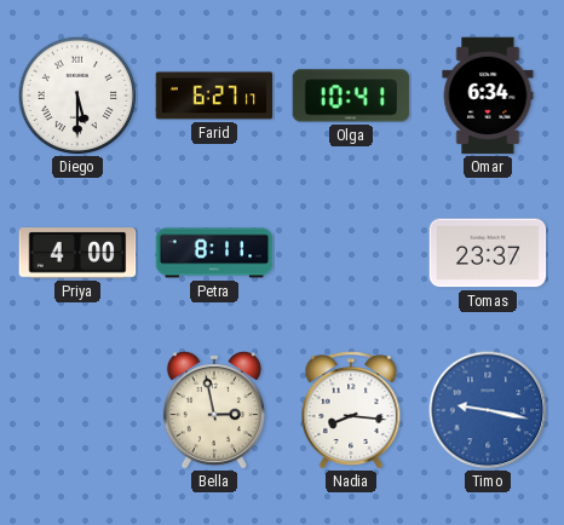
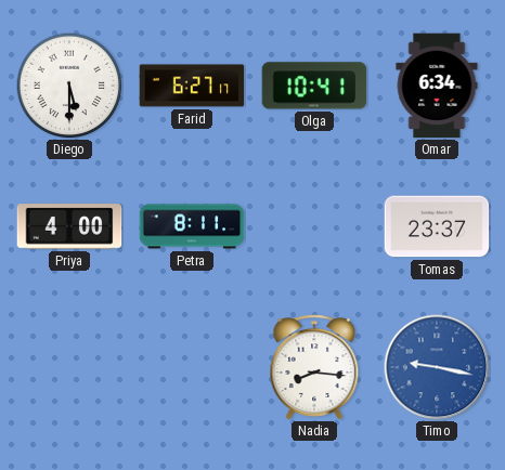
Bella: 2:58 -> none
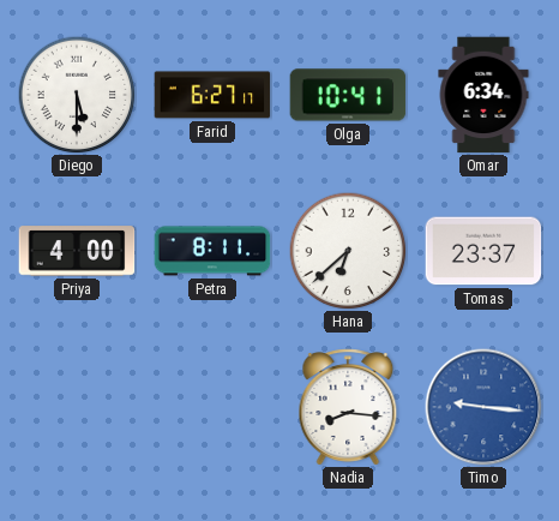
Hana: none -> 6:38
Timo: 9:17 -> 9:16
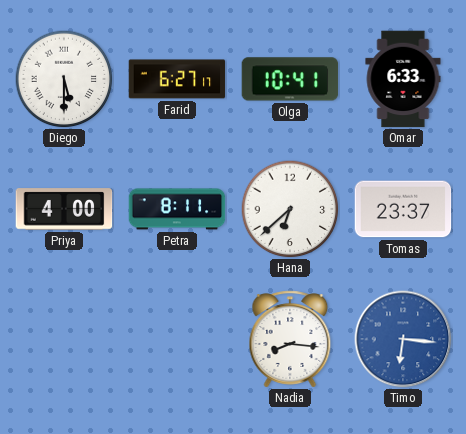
Omar: 6:34 -> 6:33
Timo: 9:16 -> 6:16
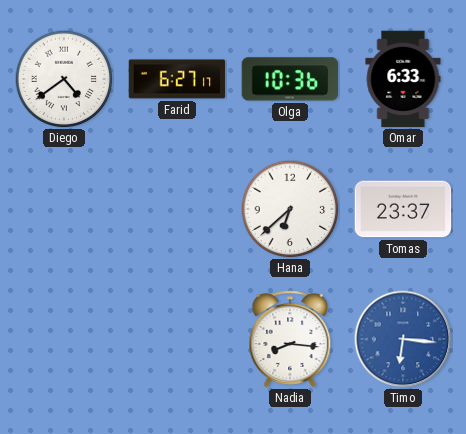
Diego: 5:30 -> 4:39
Olga: 10:41 -> 10:36
Priya: 4:00 -> none
Petra: 8:11 -> none
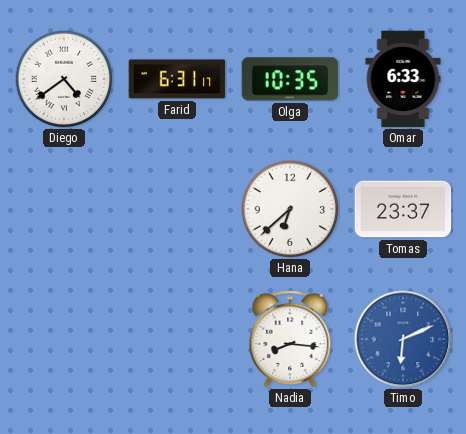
Farid: 6:27 -> 6:31
Olga: 10:36 -> 10:35
Timo: 6:16 -> 6:11
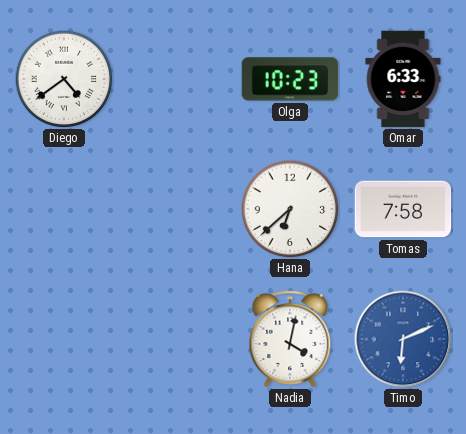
Farid: 6:31 -> none
Olga: 10:35 -> 10:23
Tomas: 23:37 -> 7:58
Nadia: 8:16 -> 4:02
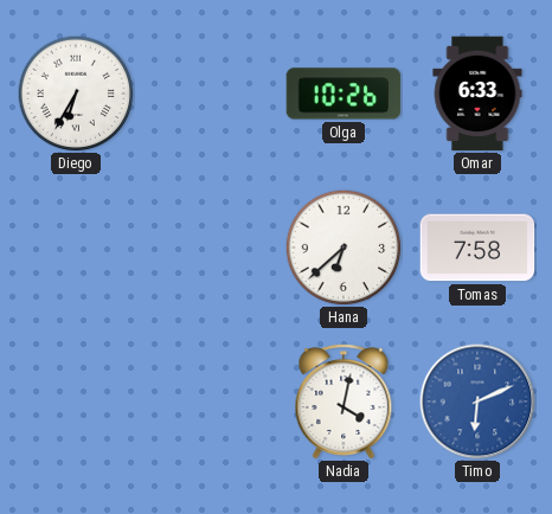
Diego: 4:39 -> 6:35
Olga: 10:23 -> 10:26
